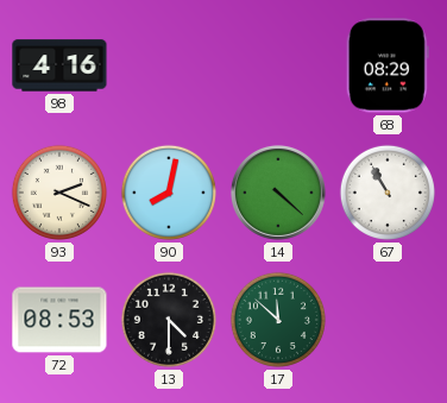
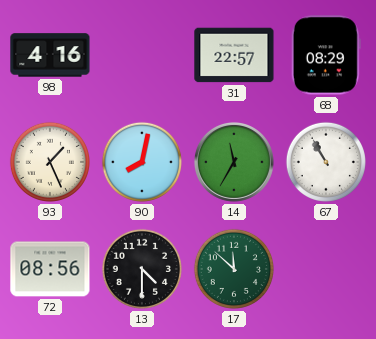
31: none -> 22:57
93: 2:19 -> 1:26
14: 4:22 -> 11:35
72: 08:53 -> 08:56
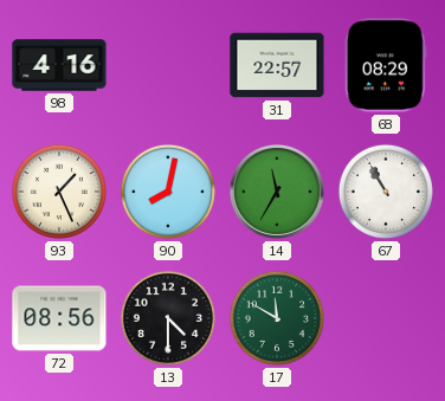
17: 11:52 -> 11:50
